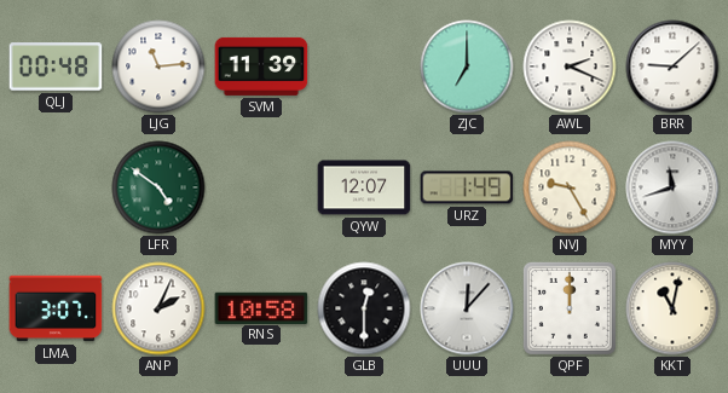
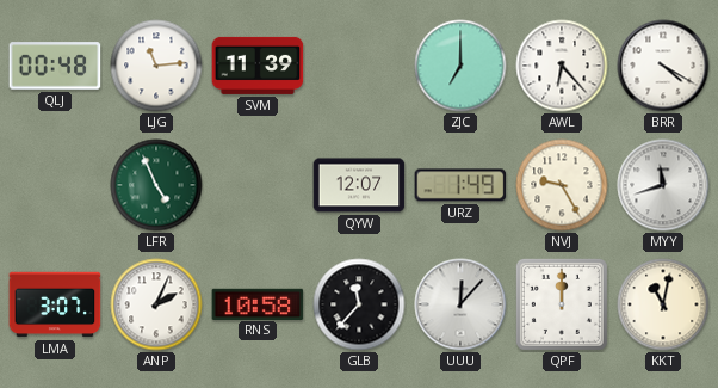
AWL: 2:19 -> 6:23
BRR: 9:08 -> 4:20
LFR: 4:51 -> 4:56
GLB: 12:30 -> 11:37
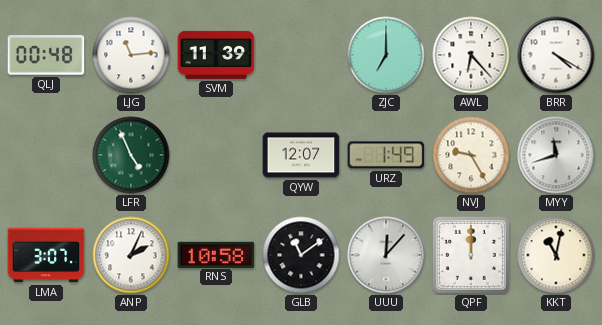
GLB: 11:37 -> 11:09
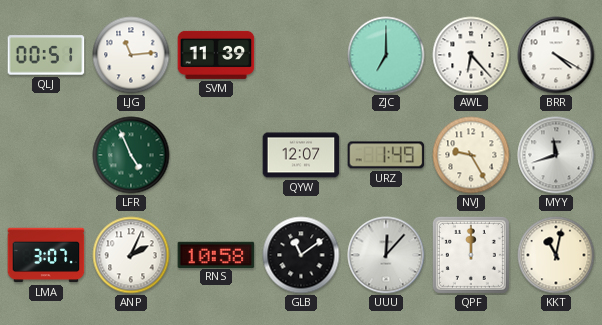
QLJ: 00:48 -> 00:51
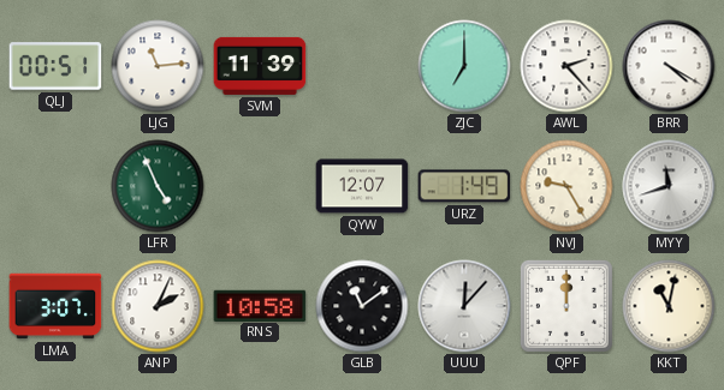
AWL: 6:23 -> 2:23
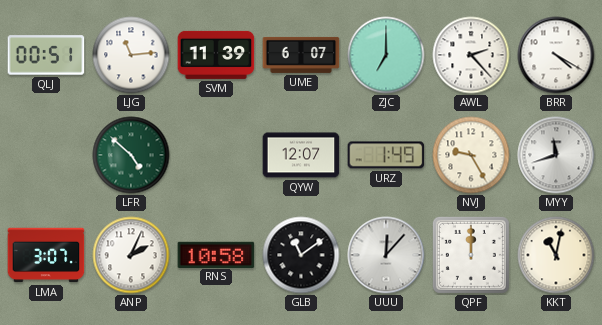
UME: none -> 6:07
LFR: 4:56 -> 4:52
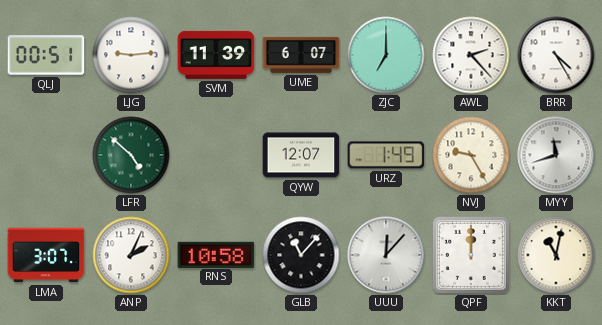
LJG: 11:14 -> 9:14
BRR: 4:20 -> 4:25
GLB: 11:09 -> 11:07
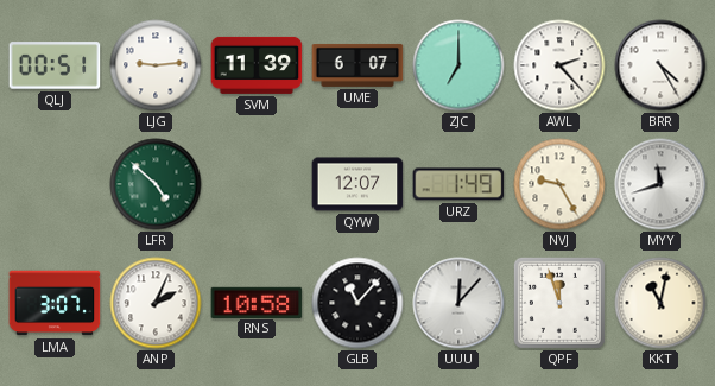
QPF: 12:00 -> 11:57
